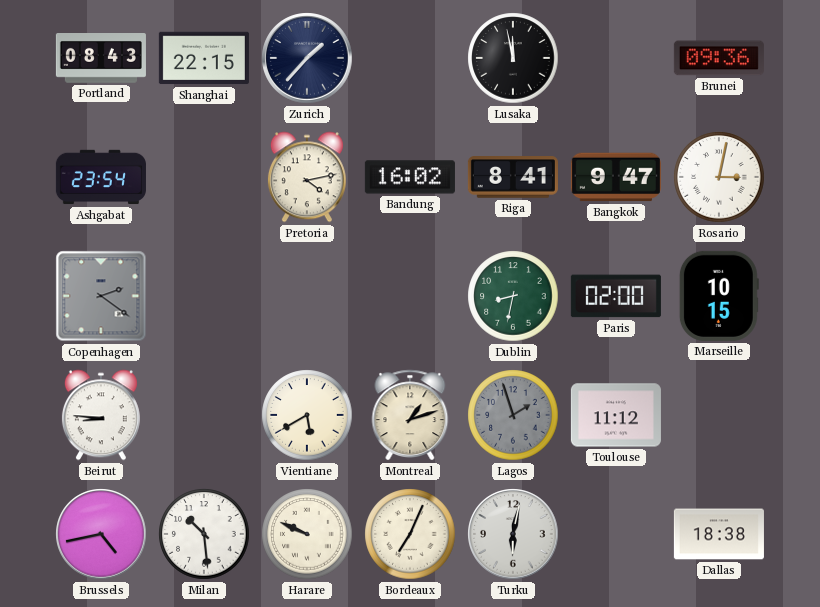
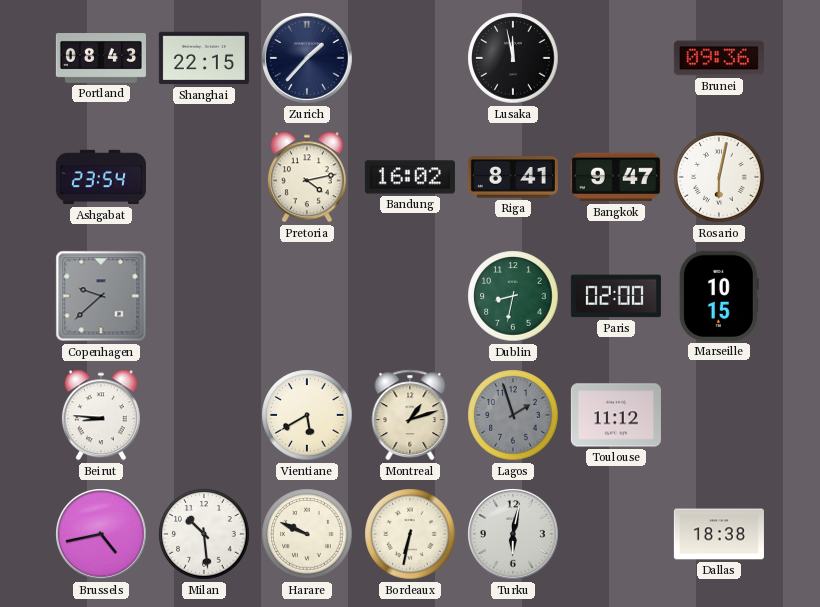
Rosario: 3:02 -> 6:02
Copenhagen: 2:21 -> 9:38
Bordeaux: 7:04 -> 6:32
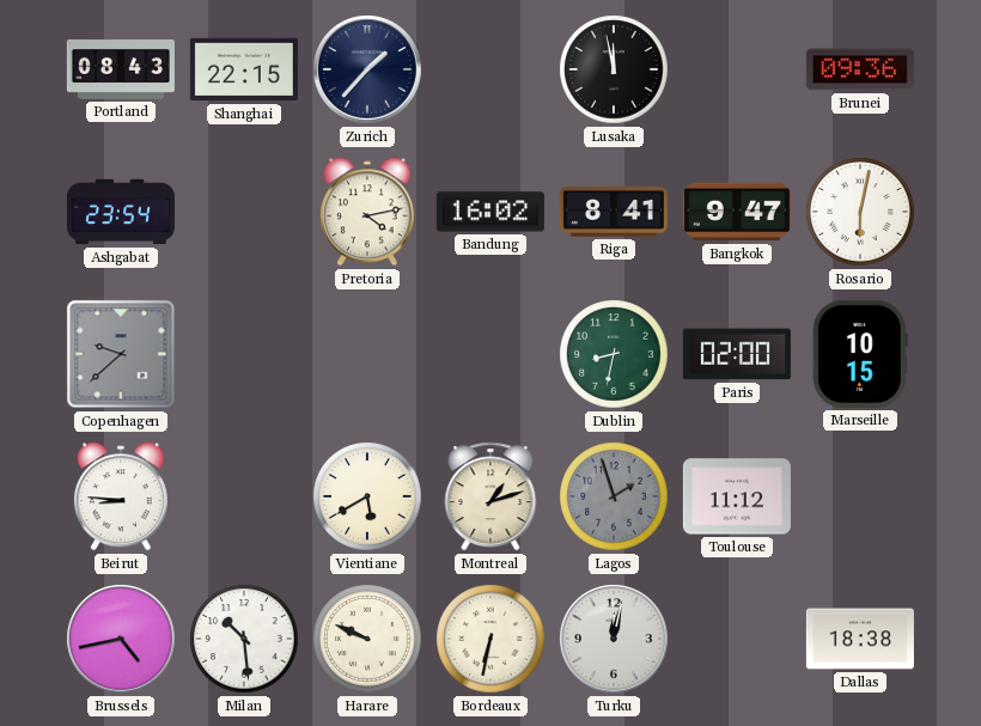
Turku: 6:02 -> 12:02
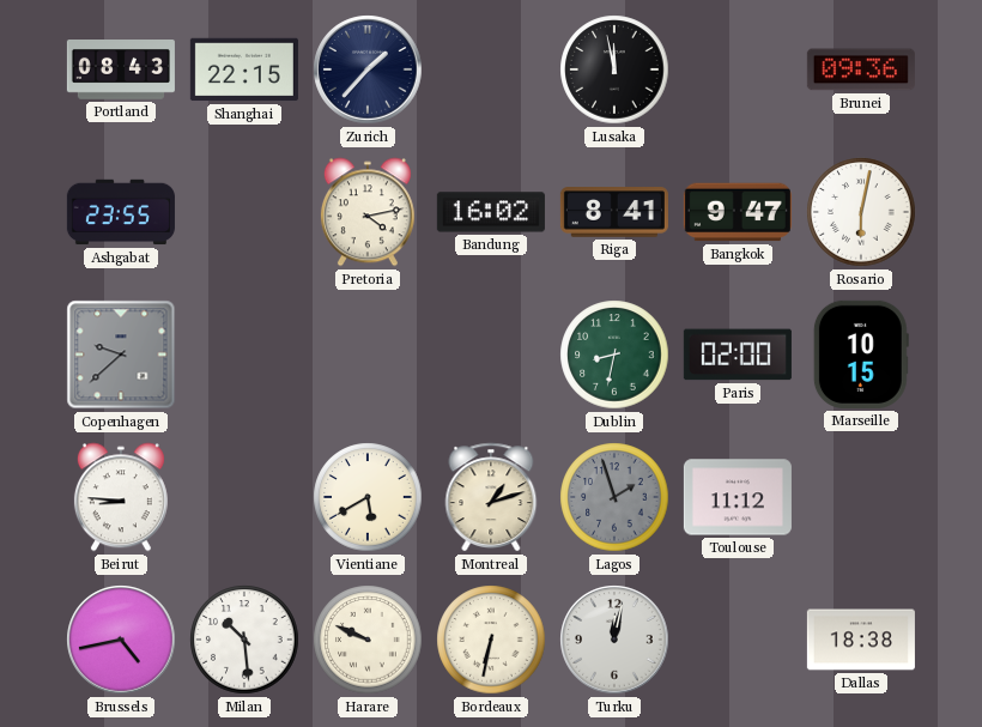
Ashgabat: 23:54 -> 23:55
